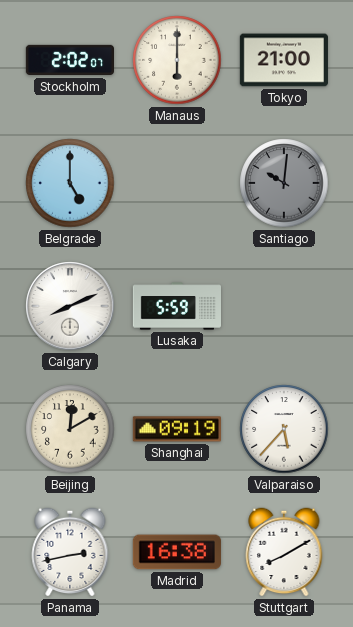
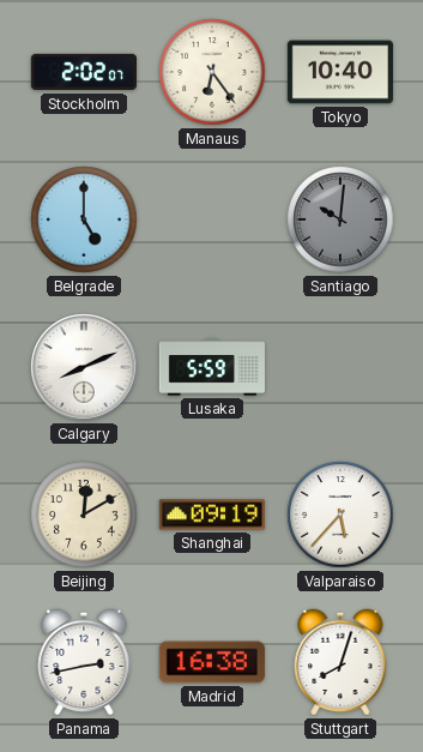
Manaus: 6:00 -> 6:24
Tokyo: 21:00 -> 10:40
Stuttgart: 8:10 -> 8:03
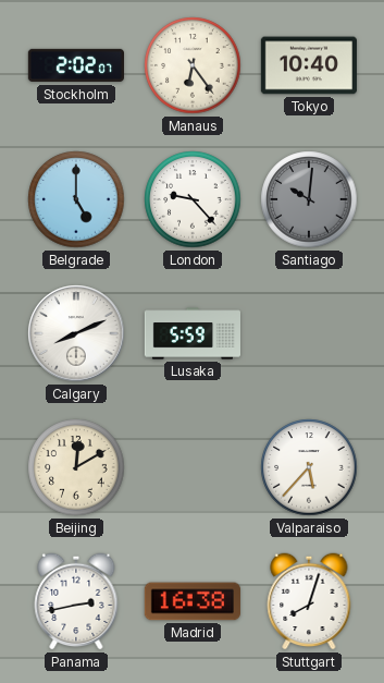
London: none -> 9:23
Shanghai: 09:19 -> none
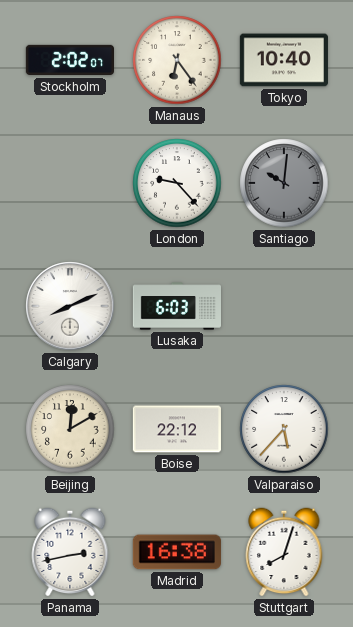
Belgrade: 5:00 -> none
Lusaka: 5:59 -> 6:03
Boise: none -> 22:12
